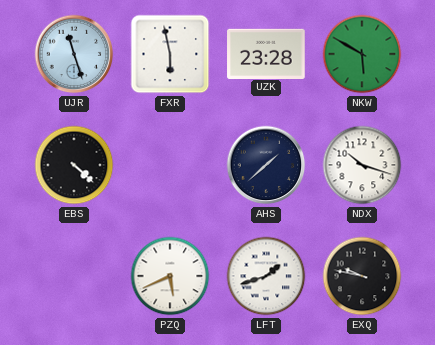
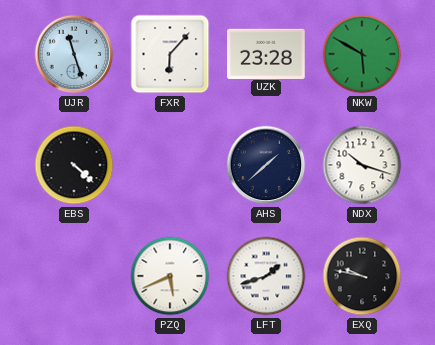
FXR: 5:58 -> 6:07
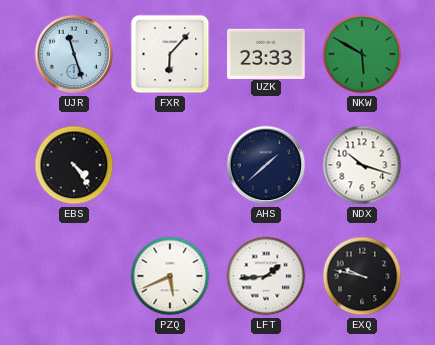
UZK: 23:28 -> 23:33
EBS: 4:22 -> 4:24
LFT: 1:42 -> 1:44
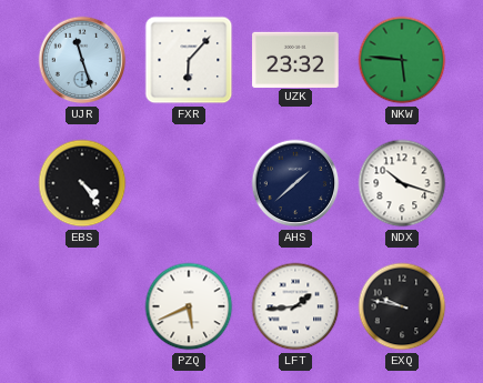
UZK: 23:33 -> 23:32
NKW: 5:50 -> 5:46
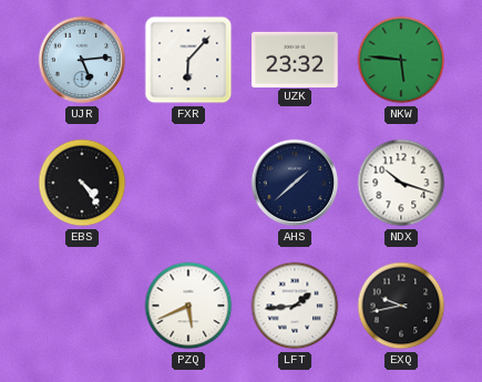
UJR: 11:27 -> 5:14
EXQ: 9:47 -> 9:43
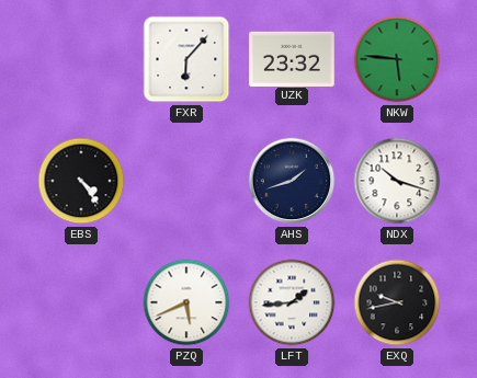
UJR: 5:14 -> none
AHS: 1:38 -> 1:42
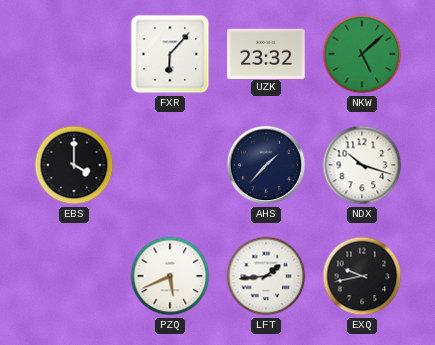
NKW: 5:46 -> 5:08
EBS: 4:24 -> 4:00
AHS: 1:42 -> 1:37
